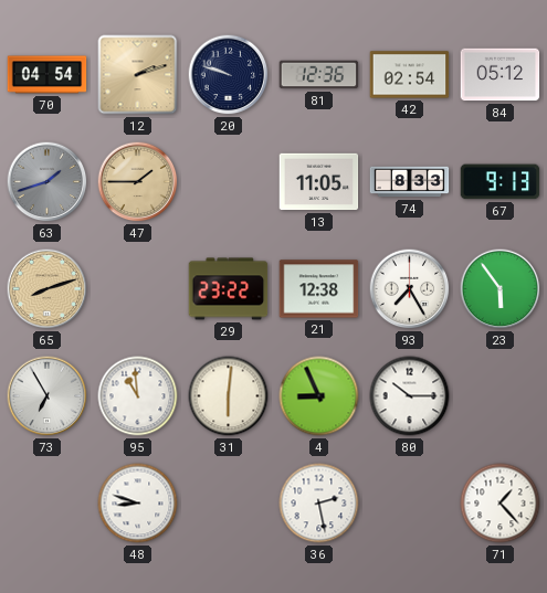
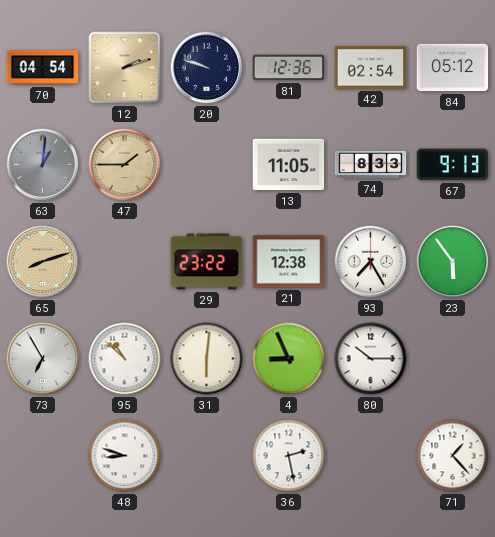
63: 1:42 -> 1:01
95: 10:59 -> 10:52
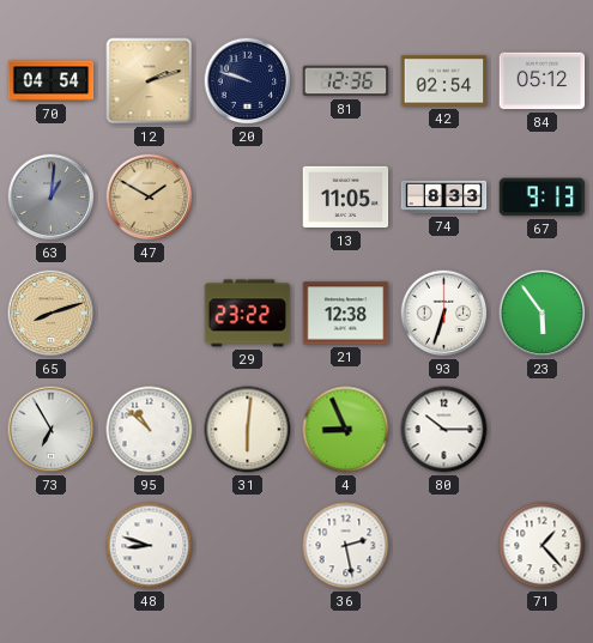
47: 1:45 -> 1:50
93: 7:25 -> 6:33
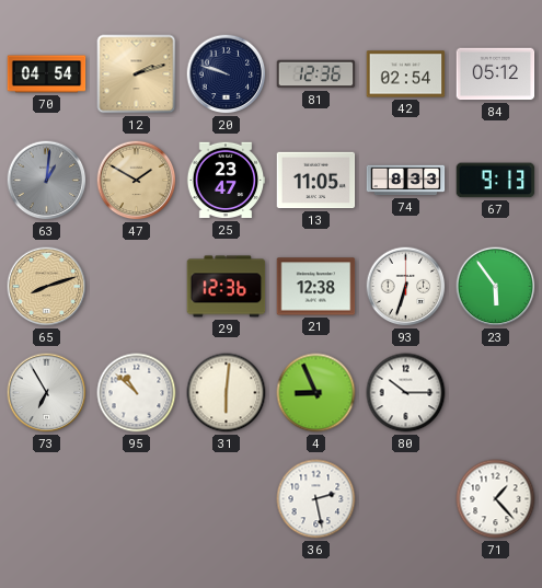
25: none -> 23:47
29: 23:22 -> 12:36
48: 8:48 -> none
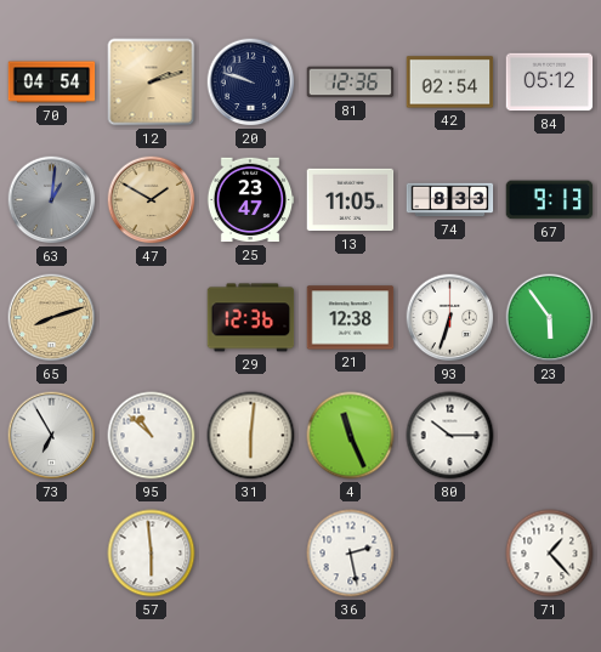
4: 8:56 -> 11:26
57: none -> 5:59
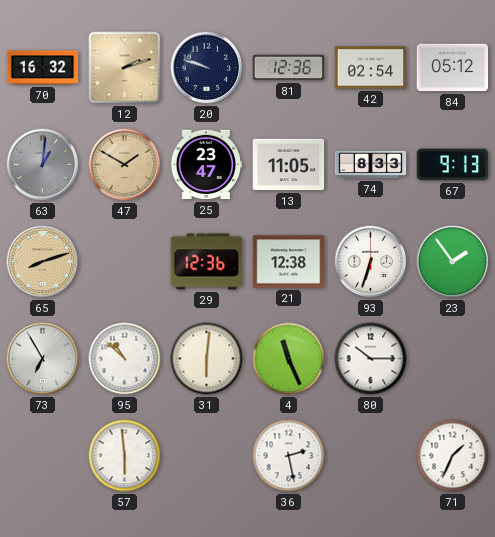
70: 04:54 -> 16:32
23: 5:54 -> 1:54
71: 1:23 -> 1:34
